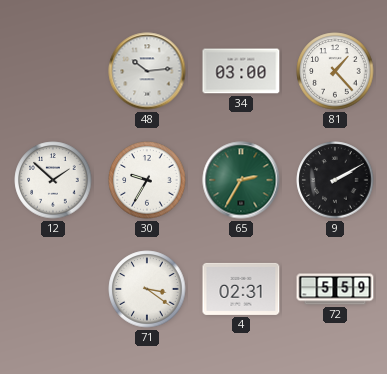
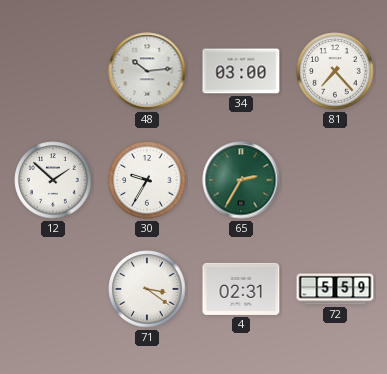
81: 1:23 -> 7:23
9: 2:10 -> none
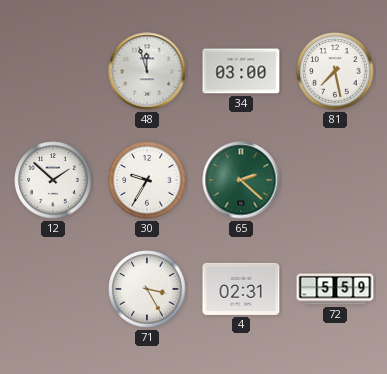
48: 10:14 -> 11:57
81: 7:23 -> 7:28
65: 2:35 -> 2:22
71: 3:21 -> 3:25
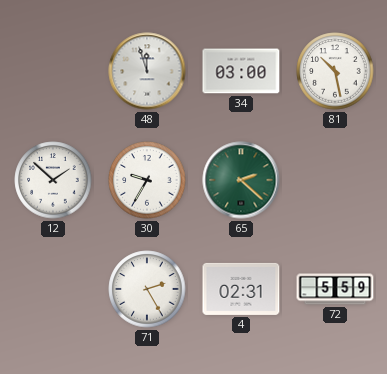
81: 7:28 -> 10:28
71: 3:25 -> 2:25
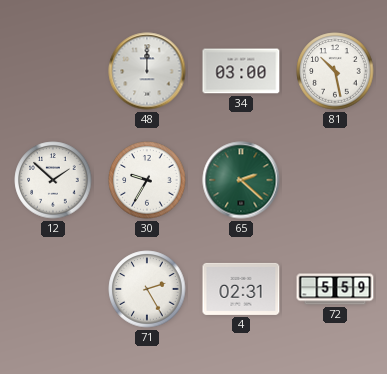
48: 11:57 -> 12:00
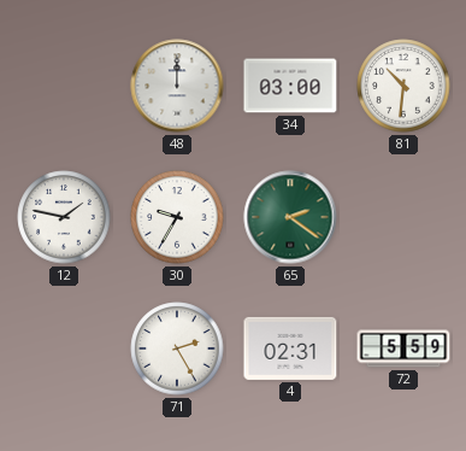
81: 10:28 -> 10:31
12: 1:52 -> 1:47
65: 2:22 -> 2:21
